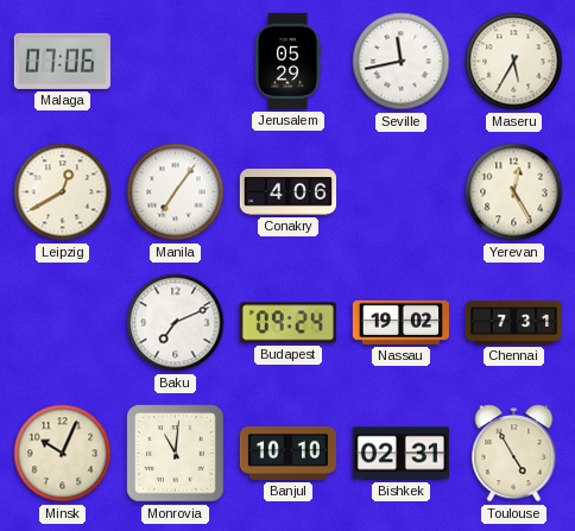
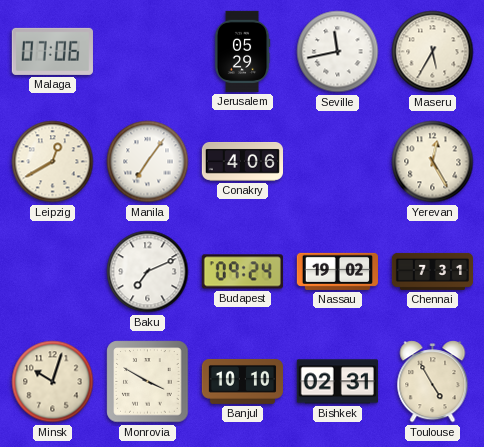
Minsk: 10:04 -> 10:03
Monrovia: 11:01 -> 3:50
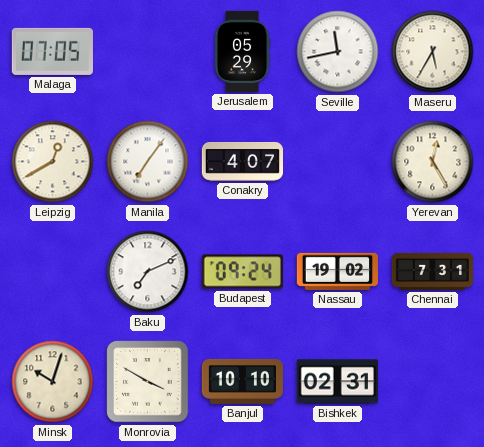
Malaga: 07:06 -> 07:05
Conakry: 4:06 -> 4:07
Toulouse: 4:55 -> none
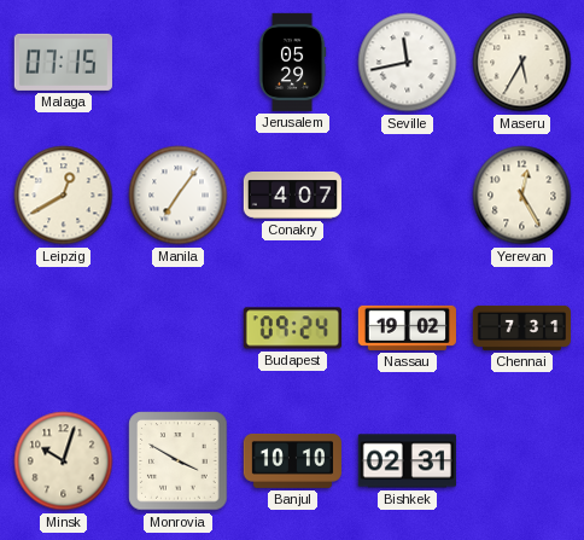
Malaga: 07:05 -> 07:15
Baku: 7:11 -> none
